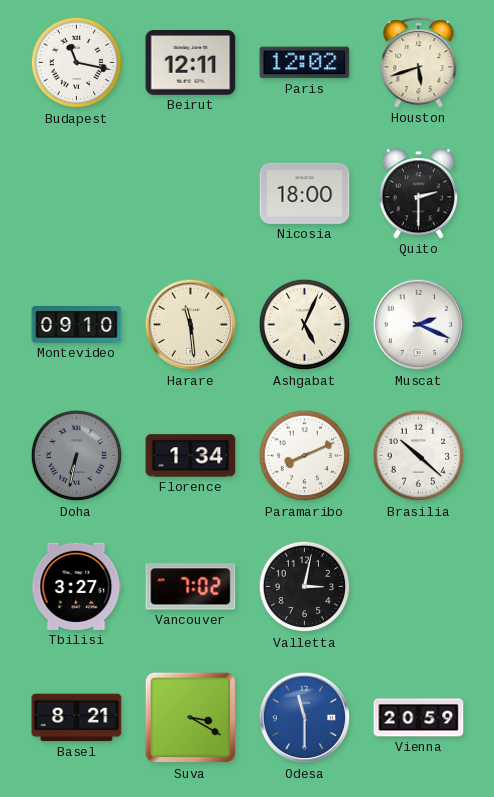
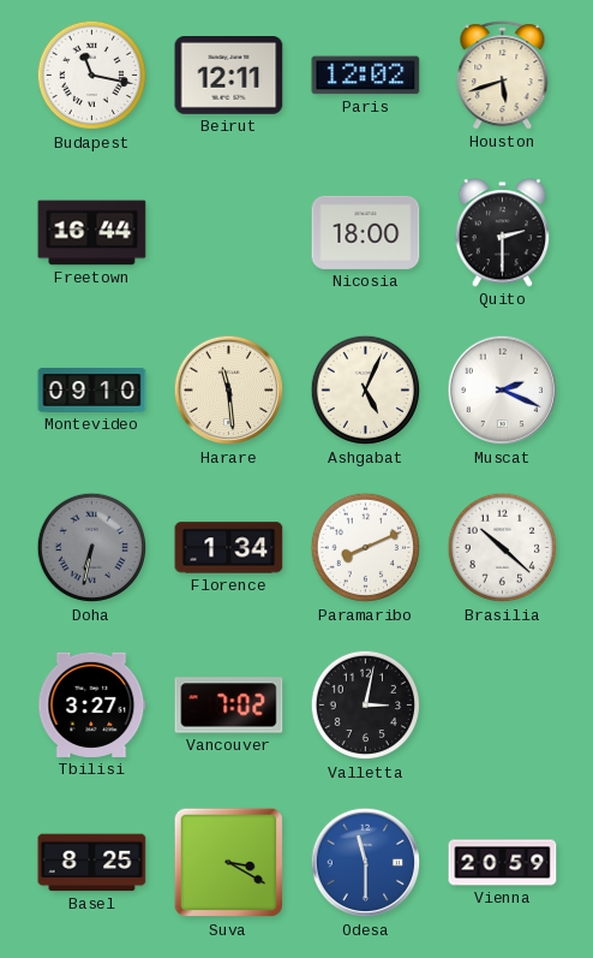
Freetown: none -> 16:44
Basel: 8:21 -> 8:25
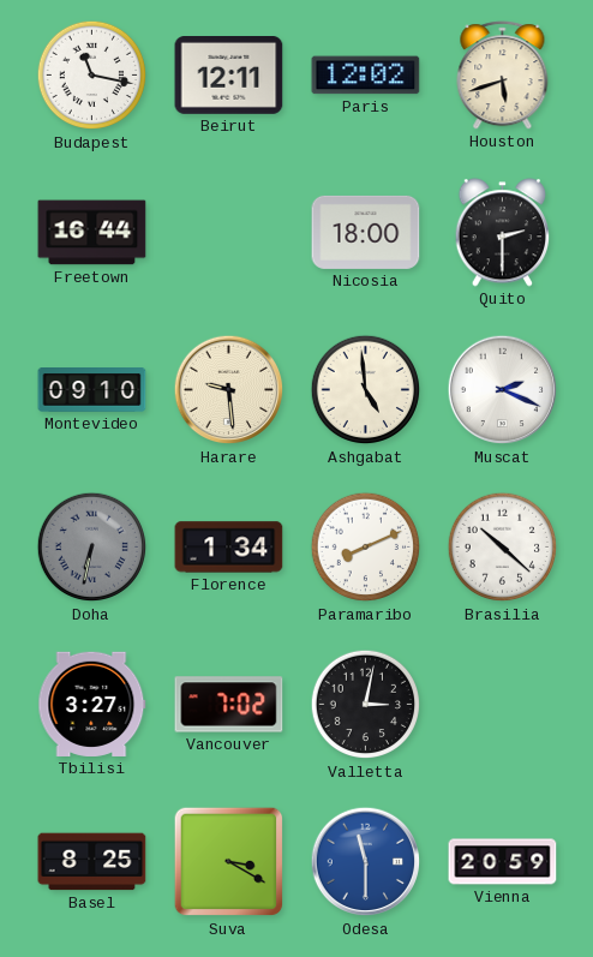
Harare: 11:29 -> 9:29
Ashgabat: 5:04 -> 4:59
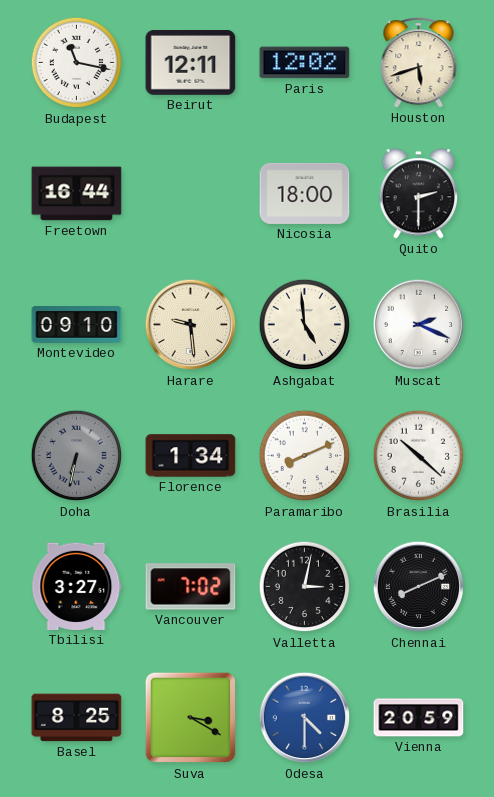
Chennai: none -> 8:11
Odesa: 11:30 -> 4:30
